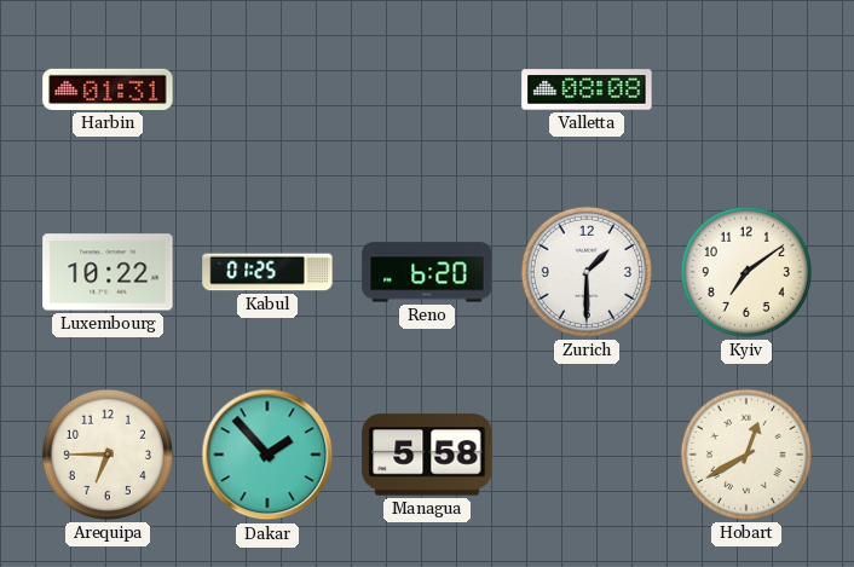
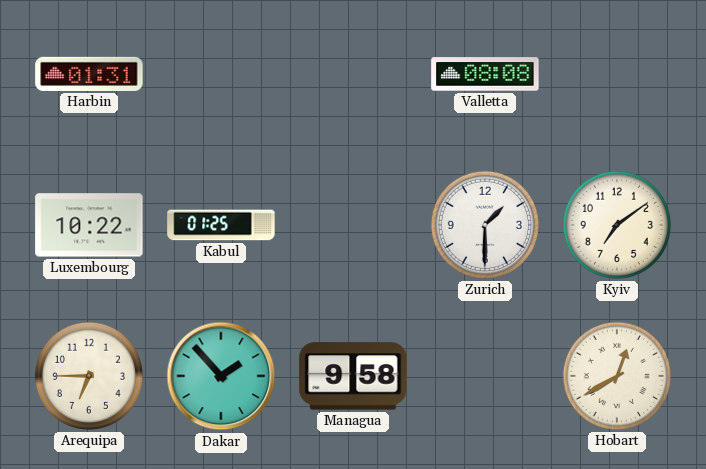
Reno: 6:20 -> none
Managua: 5:58 -> 9:58
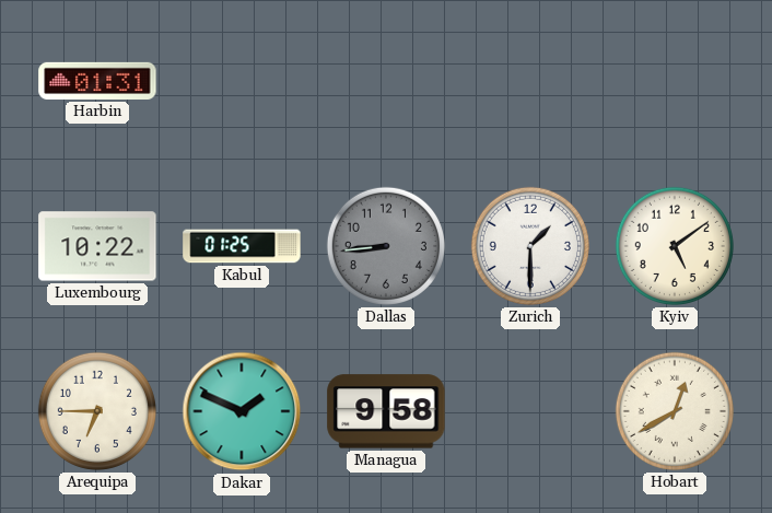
Valletta: 08:08 -> none
Dallas: none -> 8:44
Kyiv: 7:09 -> 5:09
Dakar: 1:53 -> 1:49
